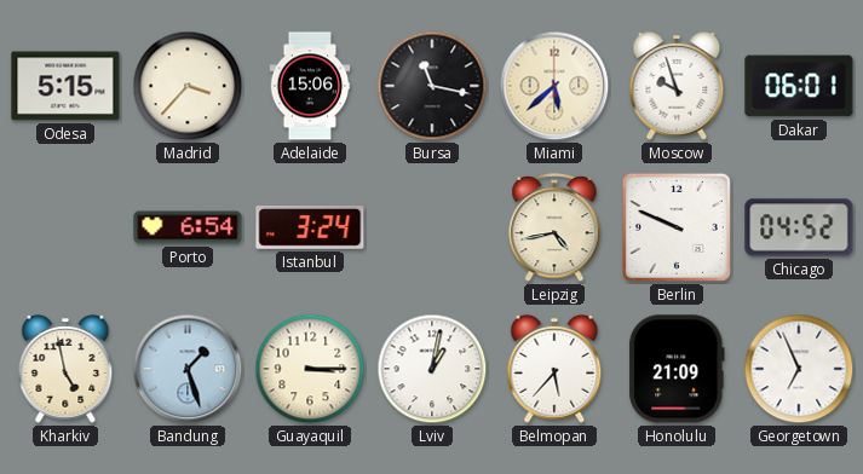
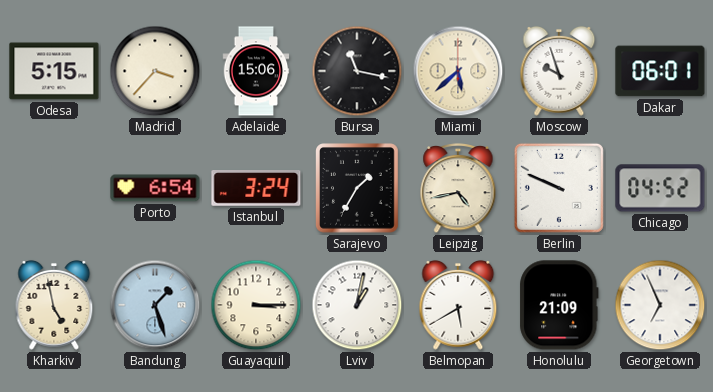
Sarajevo: none -> 1:35
Belmopan: 5:37 -> 5:40
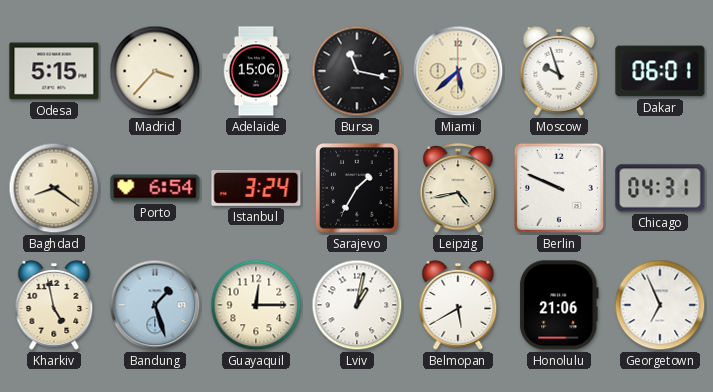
Baghdad: none -> 8:21
Chicago: 04:52 -> 04:31
Guayaquil: 3:15 -> 12:15
Honolulu: 21:09 -> 21:06
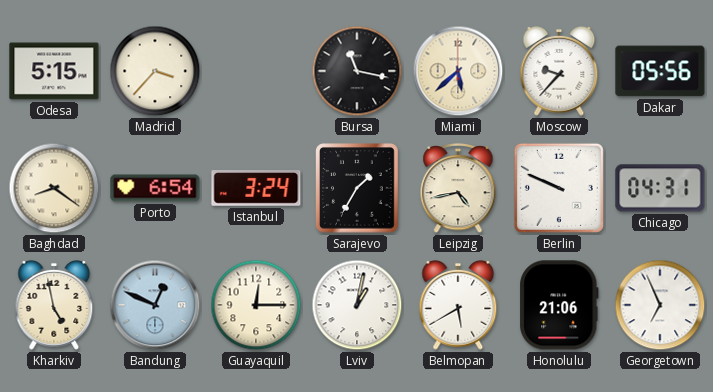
Adelaide: 15:06 -> none
Moscow: 9:57 -> 9:37
Dakar: 06:01 -> 05:56
Bandung: 1:27 -> 12:49
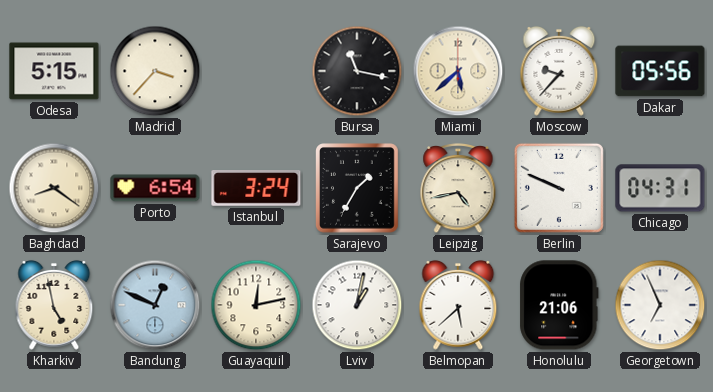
Guayaquil: 12:15 -> 12:13
Belmopan: 5:40 -> 5:38
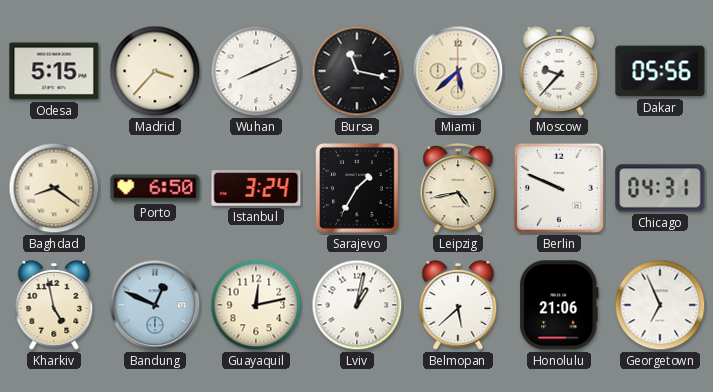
Wuhan: none -> 8:11
Porto: 6:54 -> 6:50
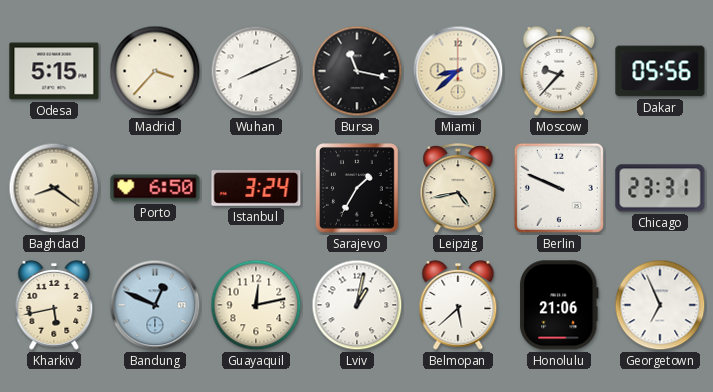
Miami: 5:38 -> 8:38
Chicago: 04:31 -> 23:31
Kharkiv: 4:58 -> 5:43
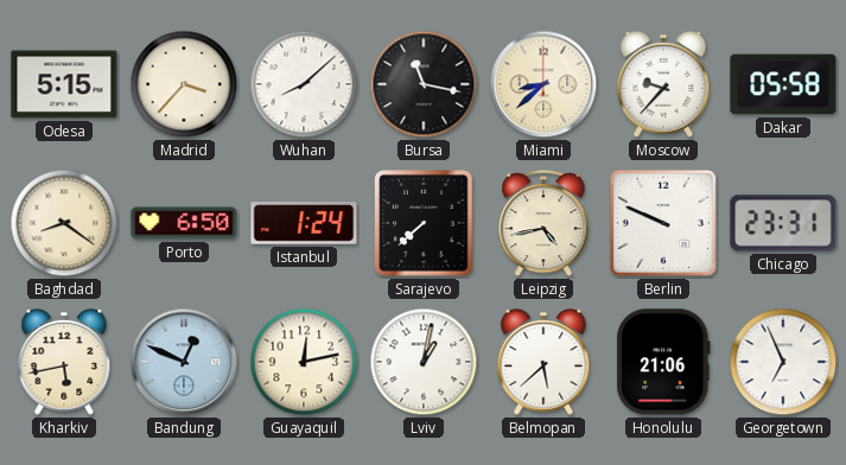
Wuhan: 8:11 -> 8:08
Dakar: 05:56 -> 05:58
Istanbul: 3:24 -> 1:24
Sarajevo: 1:35 -> 7:38
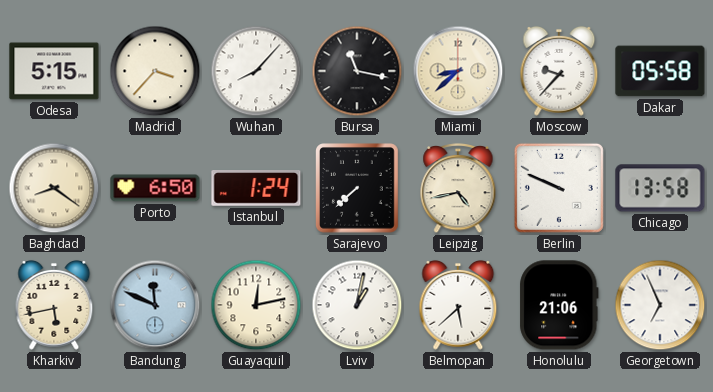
Wuhan: 8:08 -> 8:07
Chicago: 23:31 -> 13:58
Bandung: 12:49 -> 11:49
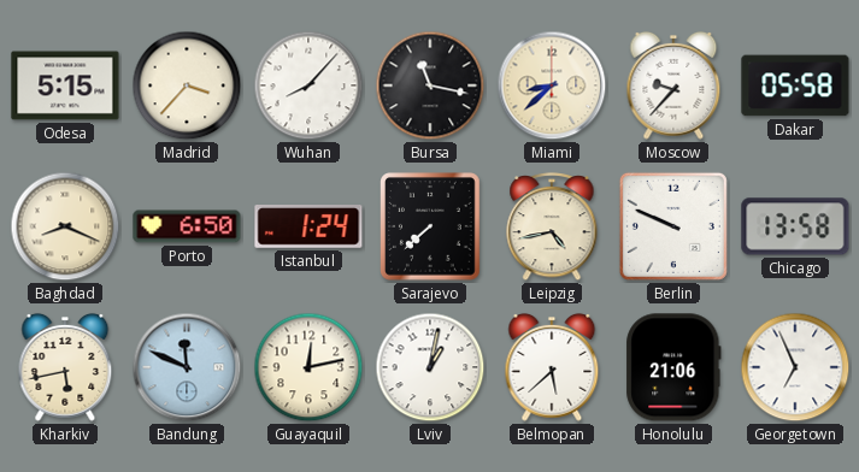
Baghdad: 8:21 -> 8:19
